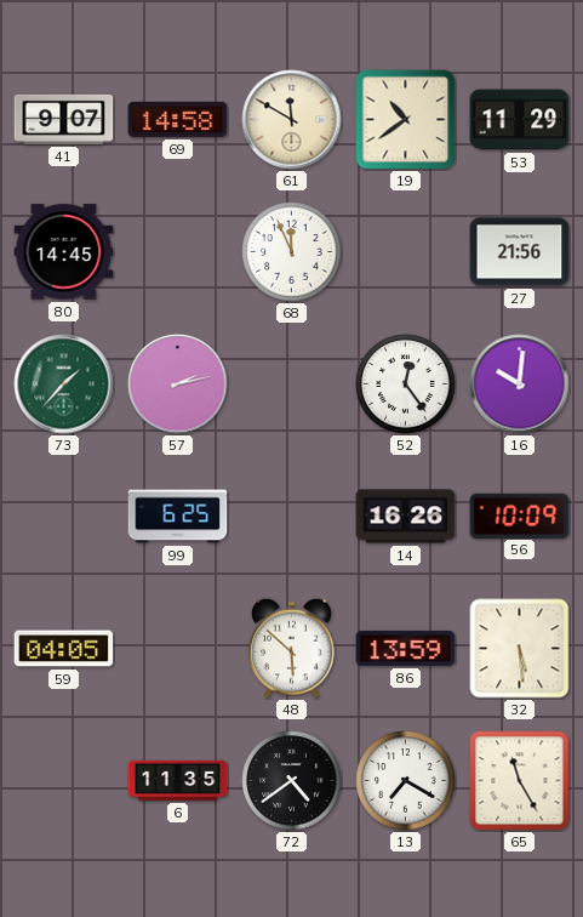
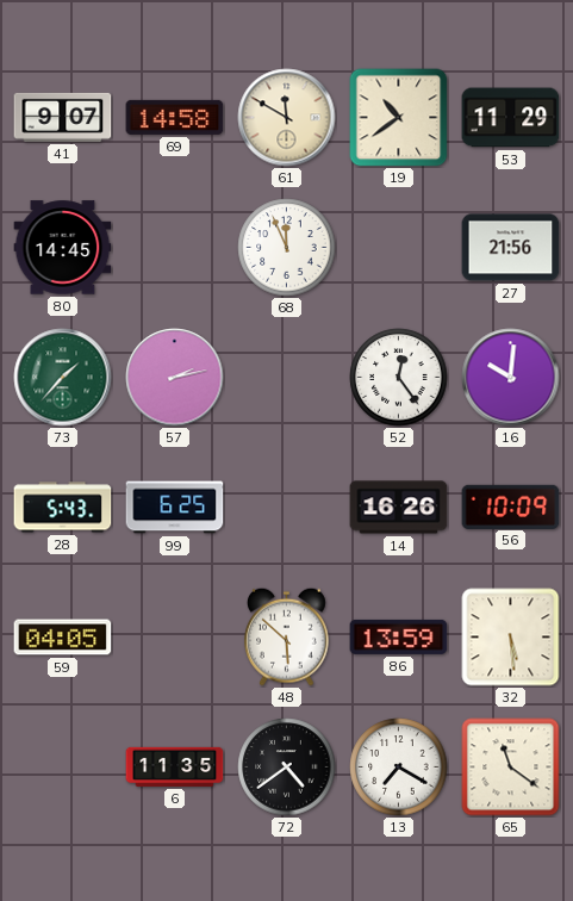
28: none -> 5:43
65: 11:25 -> 11:21
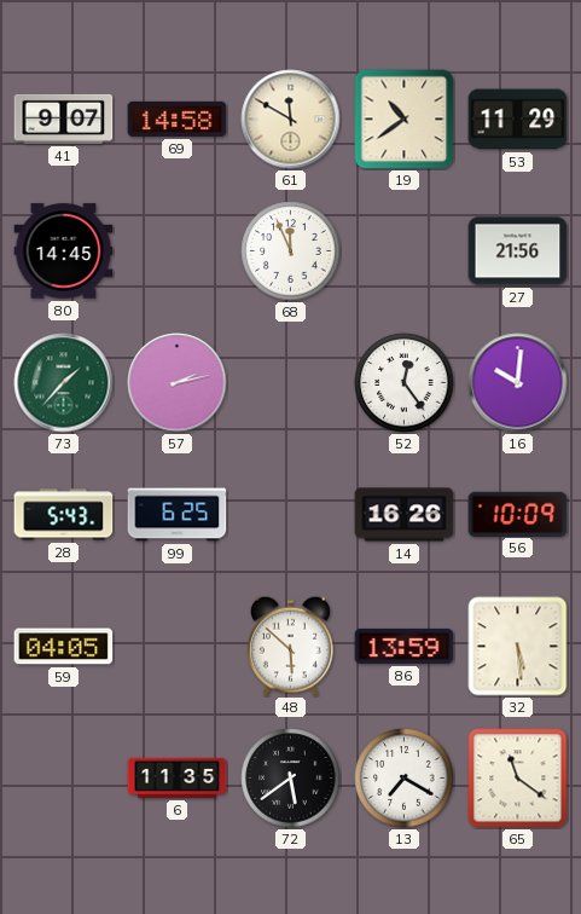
72: 4:39 -> 5:39
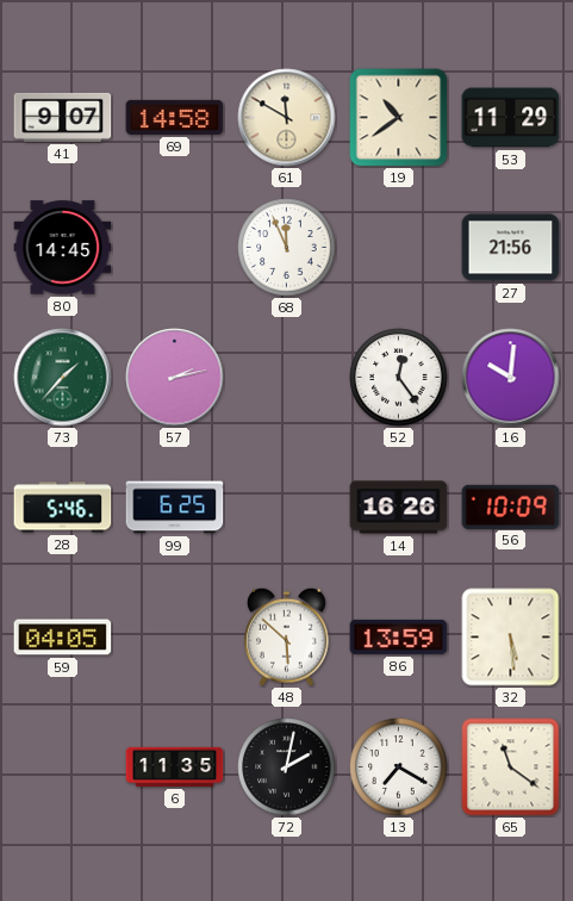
28: 5:43 -> 5:46
72: 5:39 -> 2:02
